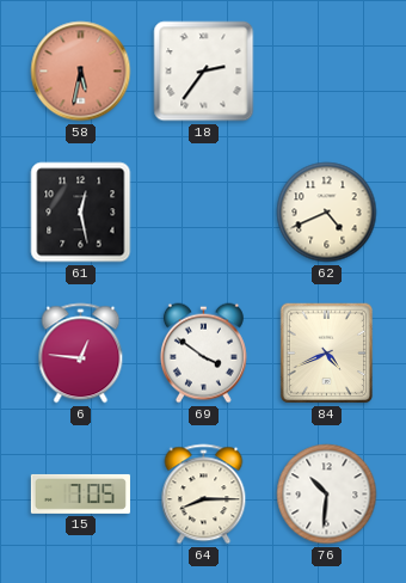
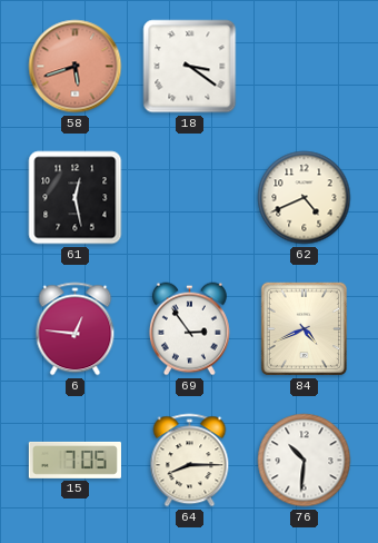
58: 5:32 -> 5:42
18: 2:36 -> 3:21
69: 3:51 -> 2:54
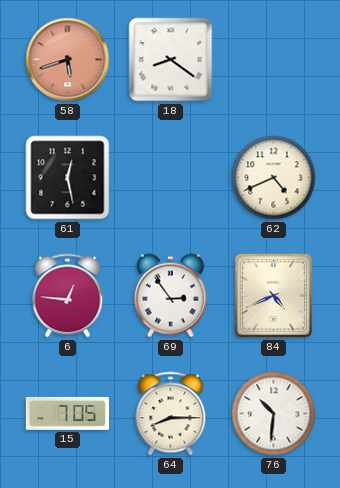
18: 3:21 -> 8:21
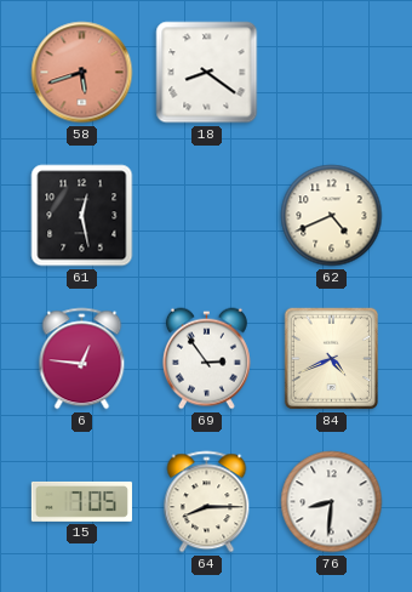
76: 10:31 -> 8:31
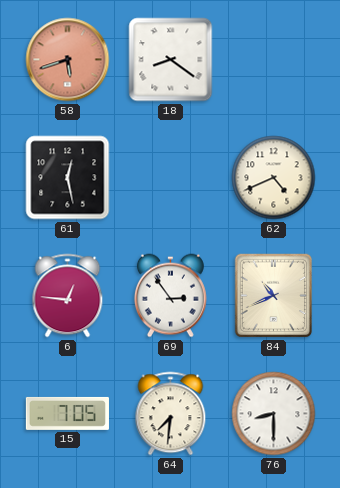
84: 4:41 -> 10:41
64: 8:15 -> 7:31
76: 8:31 -> 8:30
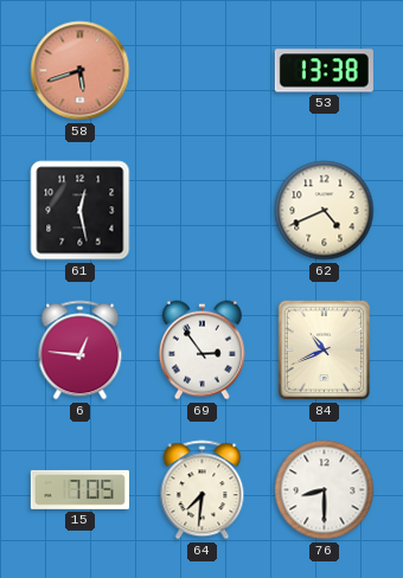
18: 8:21 -> none
53: none -> 13:38
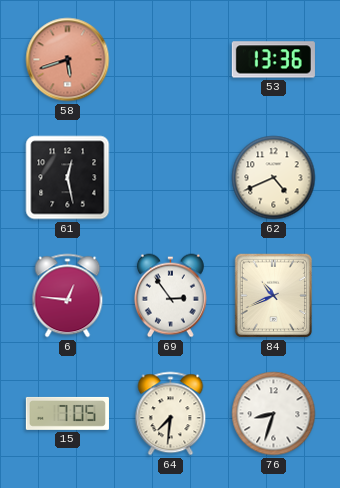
53: 13:38 -> 13:36
76: 8:30 -> 8:33
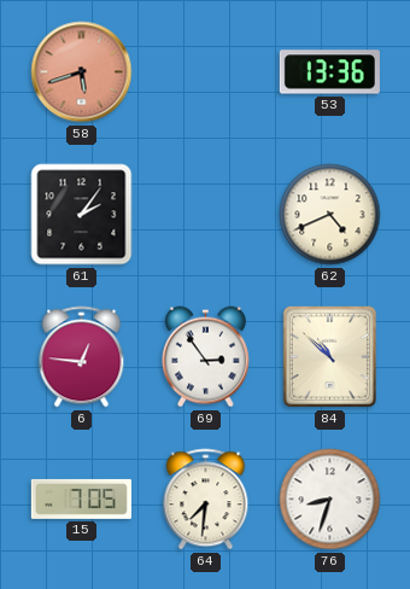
61: 12:28 -> 2:06
84: 10:41 -> 10:52
